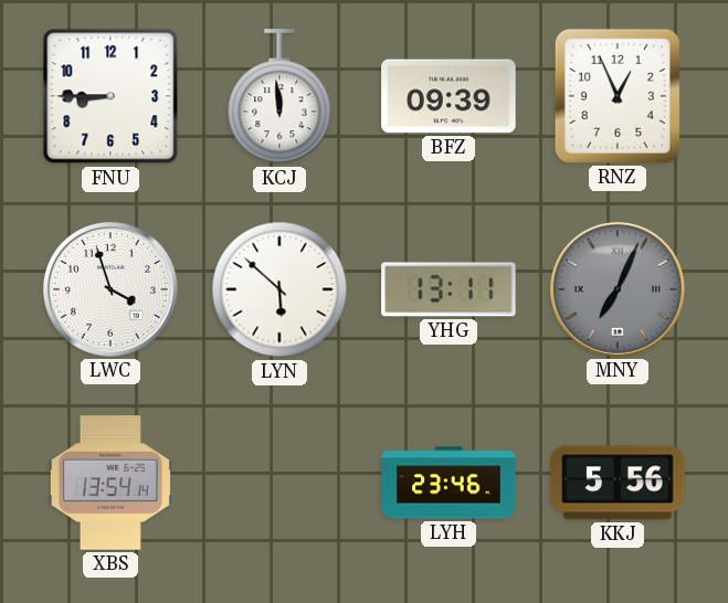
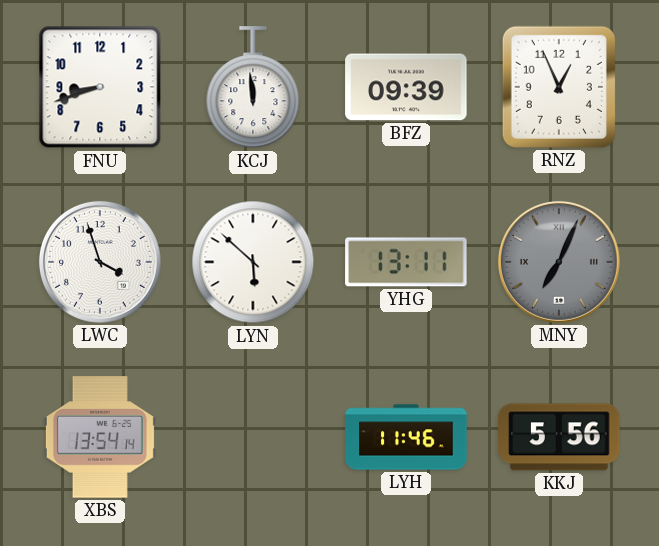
FNU: 8:45 -> 8:42
LYH: 23:46 -> 11:46
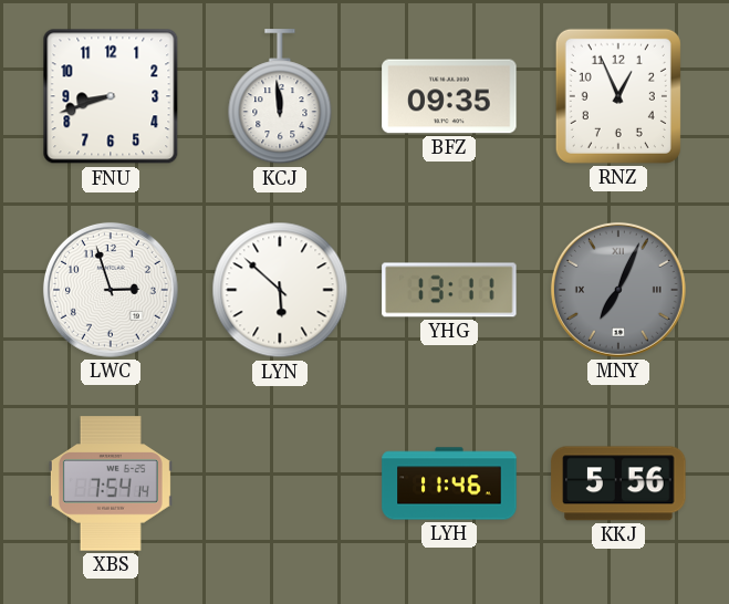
BFZ: 09:39 -> 09:35
LWC: 3:57 -> 2:57
XBS: 13:54 -> 7:54
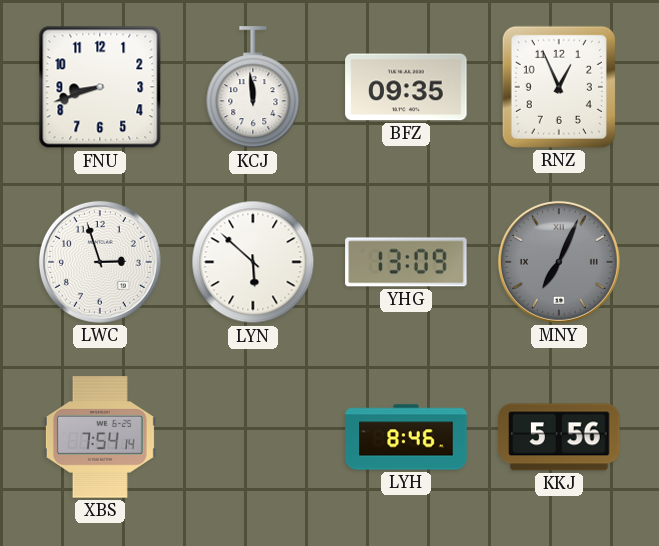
YHG: 13:11 -> 13:09
LYH: 11:46 -> 8:46
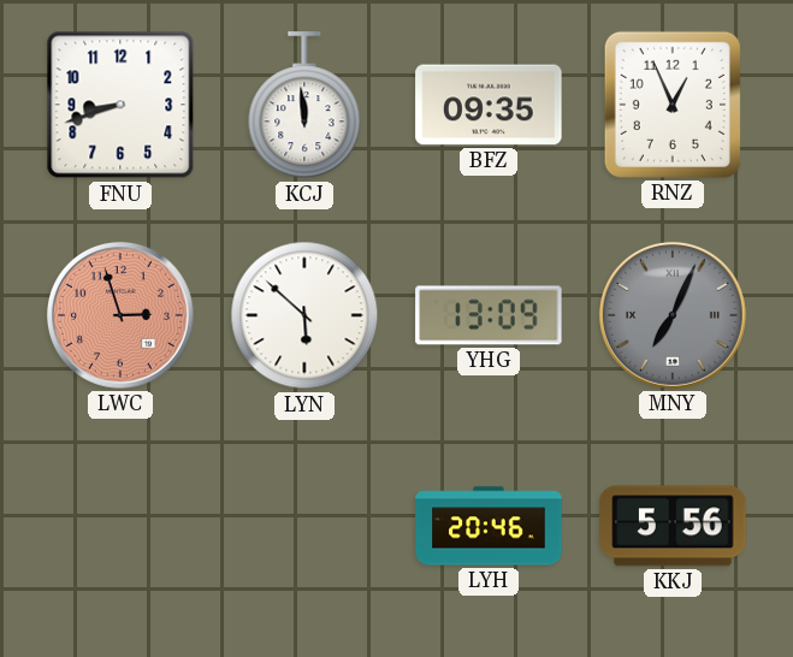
LWC dial: white -> salmon
XBS: 7:54 -> none
LYH: 8:46 -> 20:46
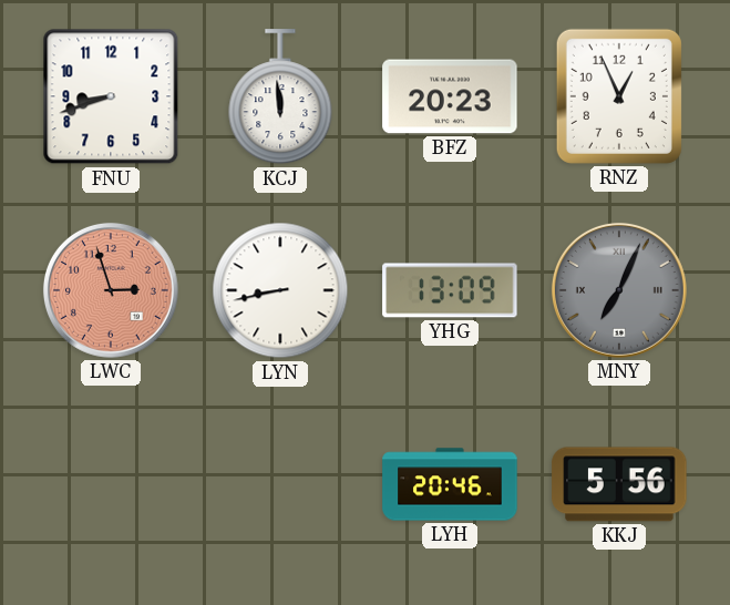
BFZ: 09:35 -> 20:23
LYN: 5:52 -> 8:43
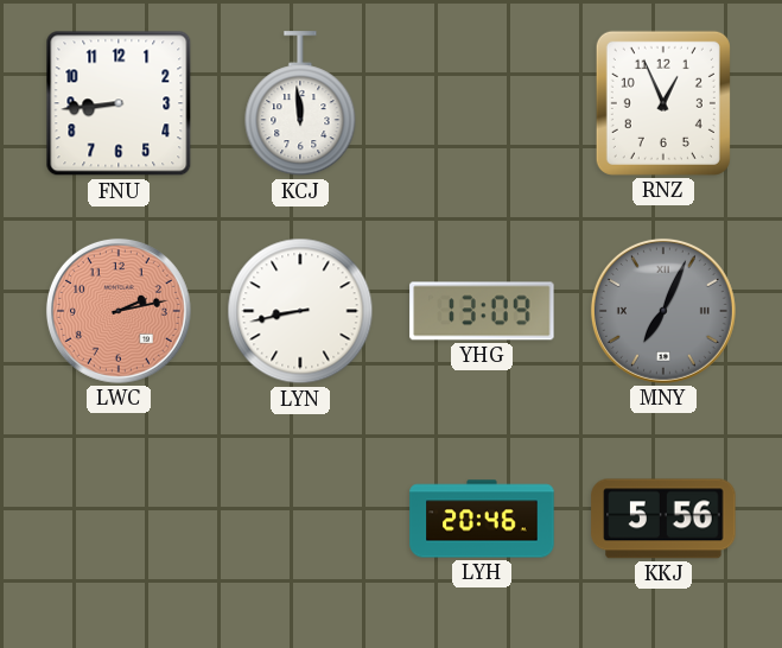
FNU: 8:42 -> 8:44
BFZ: 20:23 -> none
LWC: 2:57 -> 2:13
